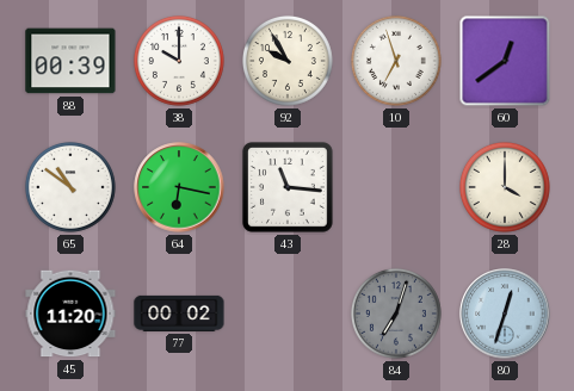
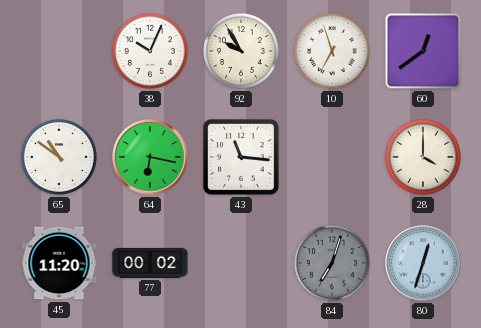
88: 00:39 -> none
38: 10:00 -> 10:04
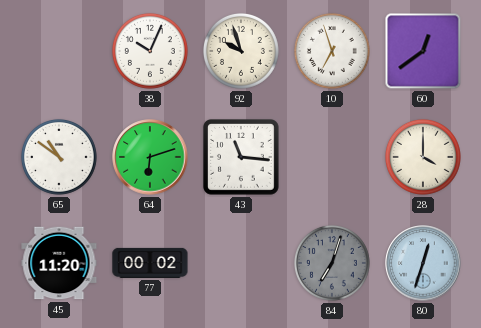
92: 9:55 -> 9:57
64: 6:17 -> 6:12
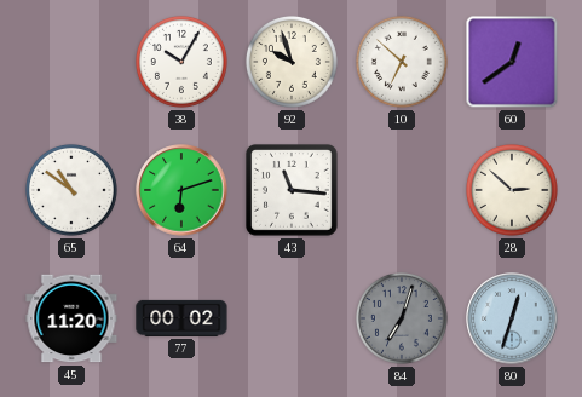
38: 10:04 -> 10:05
10: 6:57 -> 6:52
28: 4:00 -> 2:52
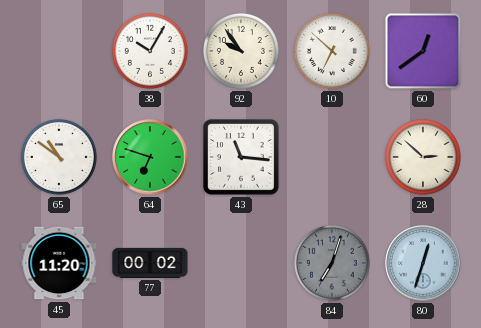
92: 9:57 -> 9:54
64: 6:12 -> 6:48
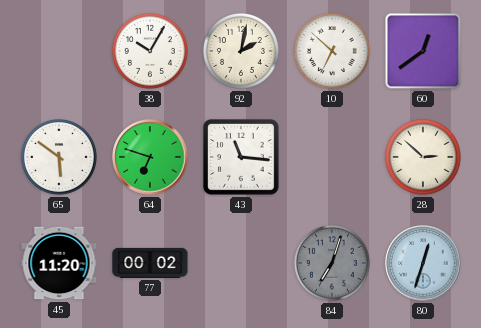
92: 9:54 -> 2:02
65: 10:51 -> 5:51
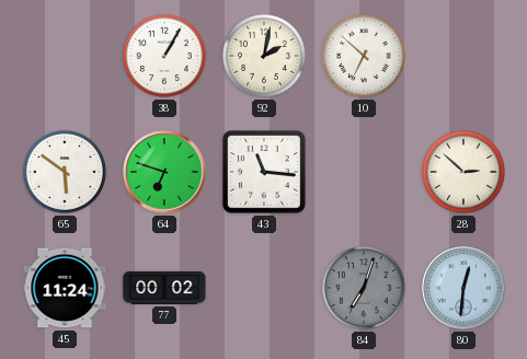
38: 10:05 -> 1:05
60: 12:39 -> none
45: 11:20 -> 11:24
80: 12:33 -> 12:31
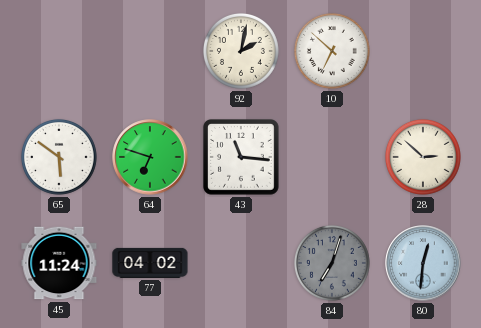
38: 1:05 -> none
77: 00:02 -> 04:02
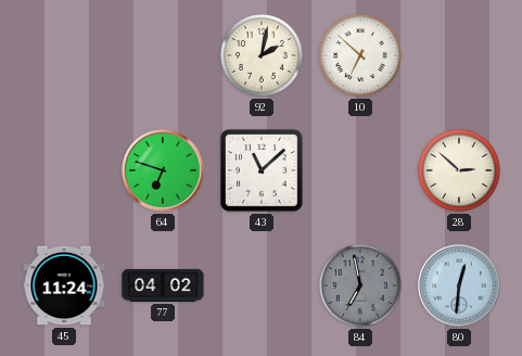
65: 5:51 -> none
43: 11:16 -> 11:08
84: 7:03 -> 6:58
